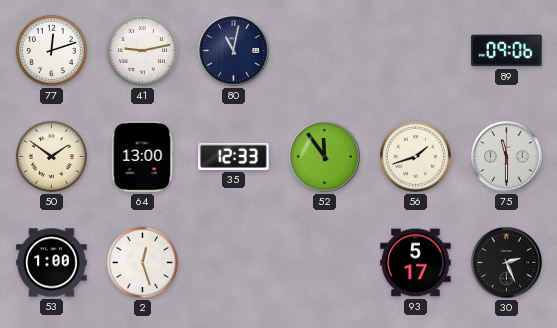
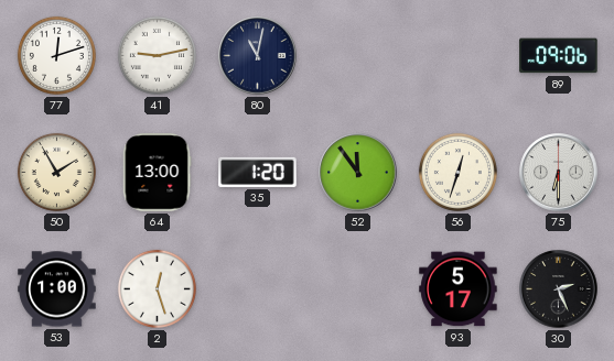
50: 1:51 -> 1:55
35: 12:33 -> 1:20
56: 1:42 -> 12:33
75: 11:30 -> 6:30
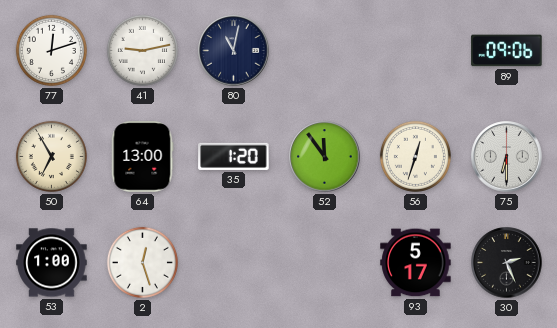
50: 1:55 -> 6:55
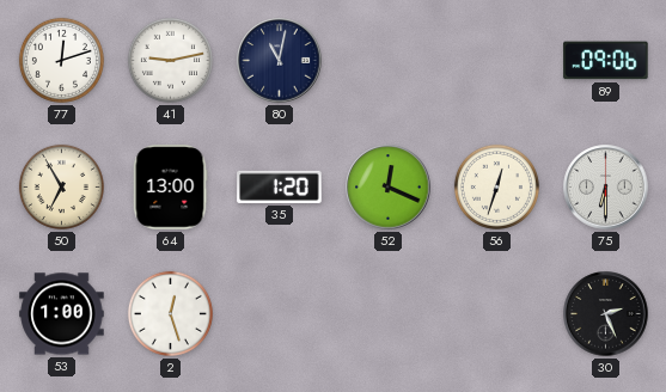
52: 11:54 -> 12:19
93: 5:17 -> none
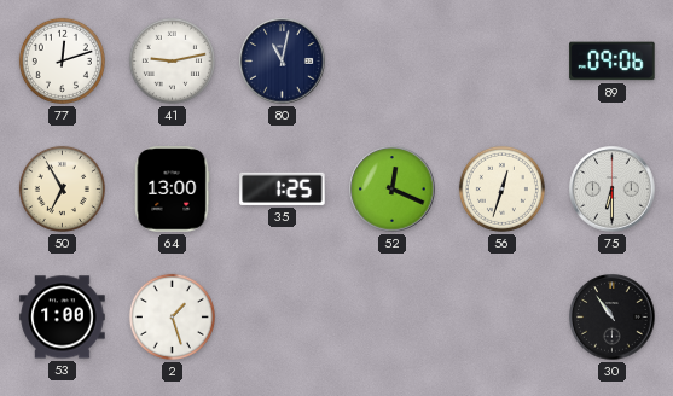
35: 1:20 -> 1:25
2: 12:27 -> 1:27
30: 2:26 -> 10:54
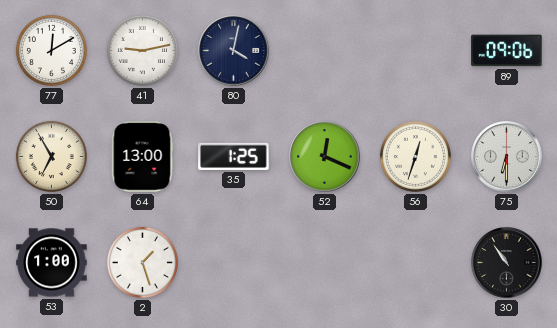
77: 12:12 -> 12:10
80: 11:02 -> 4:02
